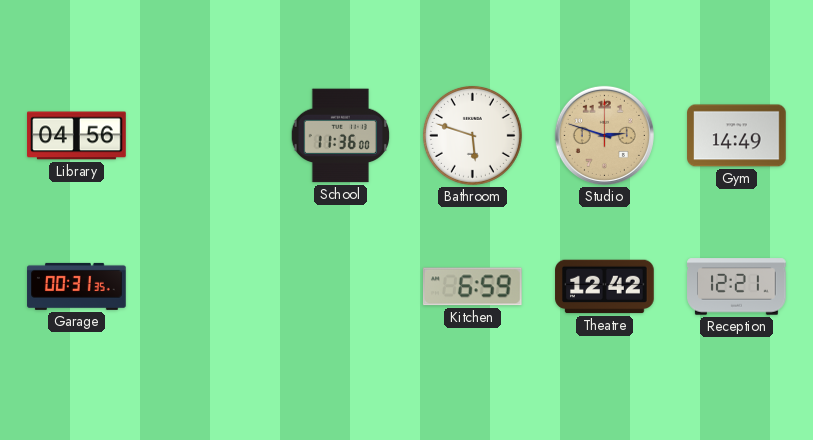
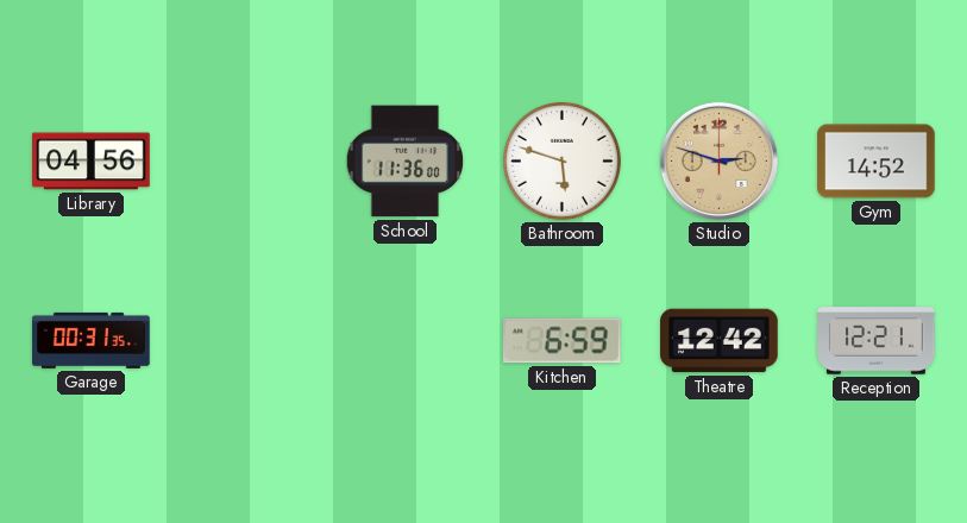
Gym: 14:49 -> 14:52
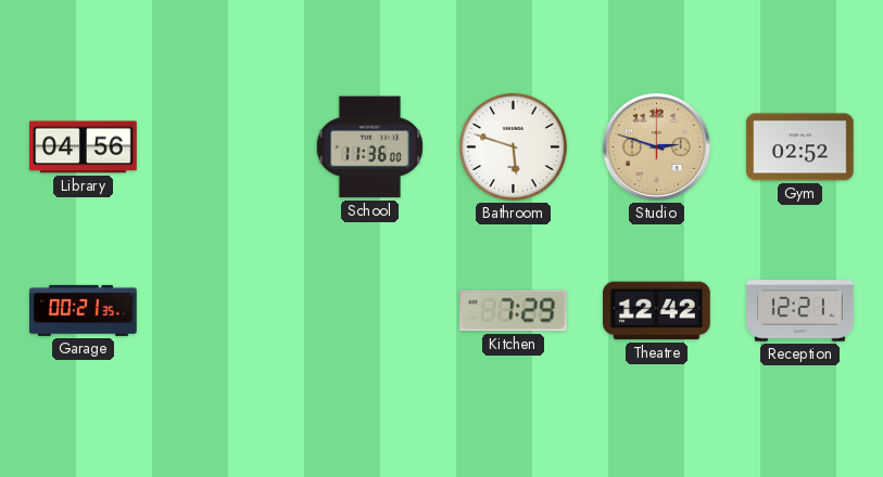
Gym: 14:52 -> 02:52
Garage: 00:31 -> 00:21
Kitchen: 6:59 -> 7:29
